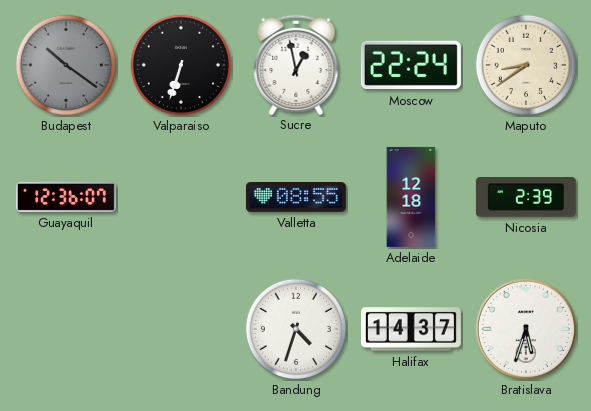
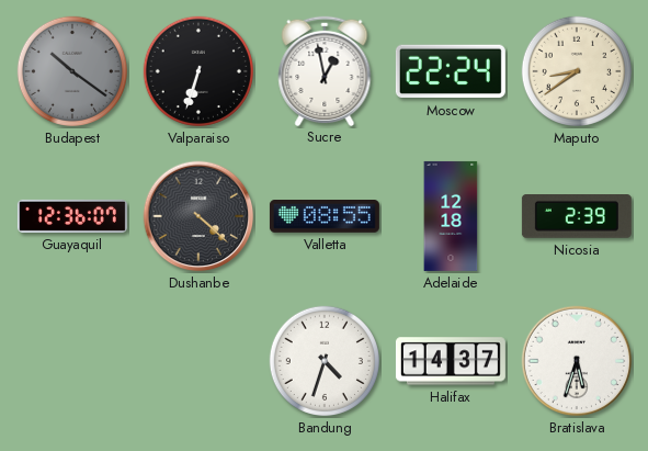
Dushanbe: none -> 4:22
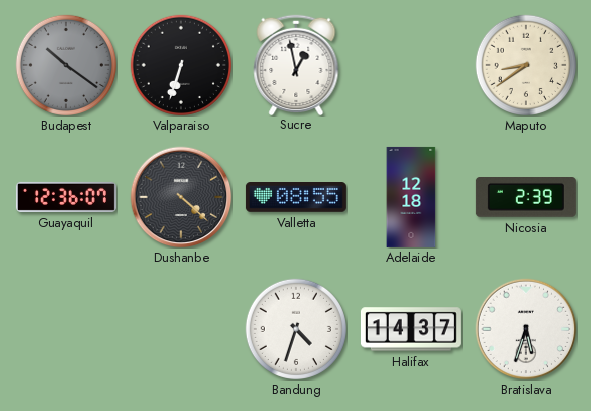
Moscow: 22:24 -> none
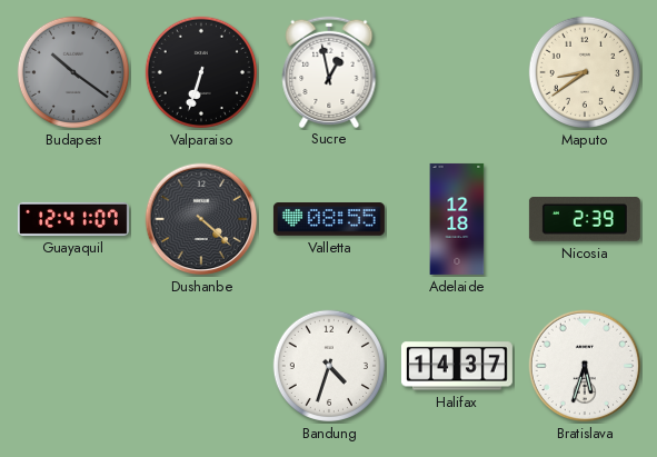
Guayaquil: 12:36 -> 12:41
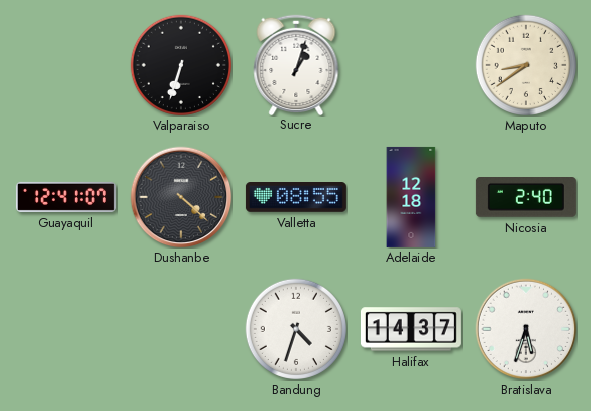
Budapest: 10:21 -> none
Sucre: 12:58 -> 1:03
Nicosia: 2:39 -> 2:40
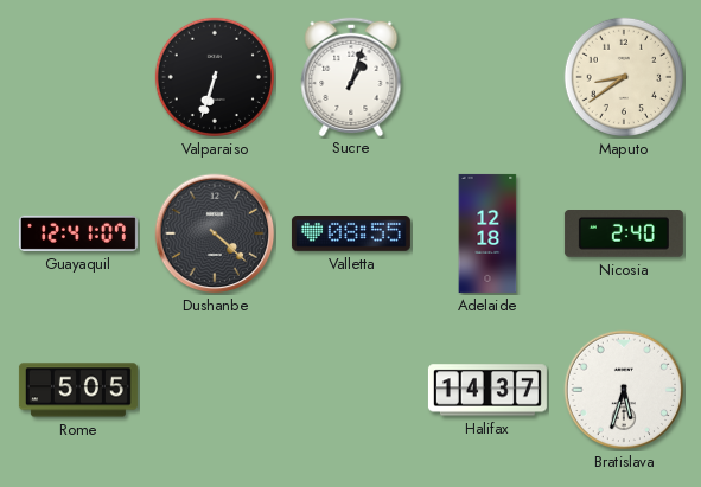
Rome: none -> 5:05
Bandung: 4:33 -> none
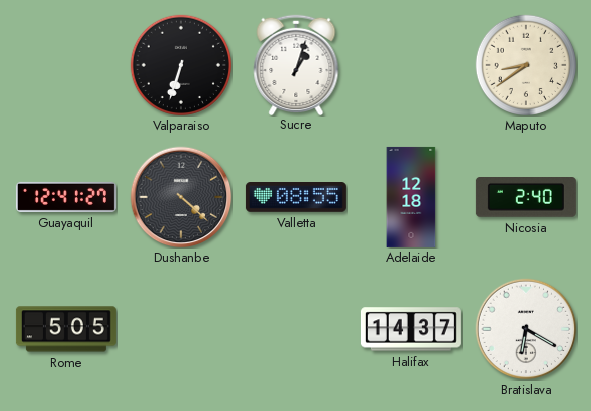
Guayaquil: 12:41:07 -> 12:41:27
Bratislava: 5:33 -> 6:20
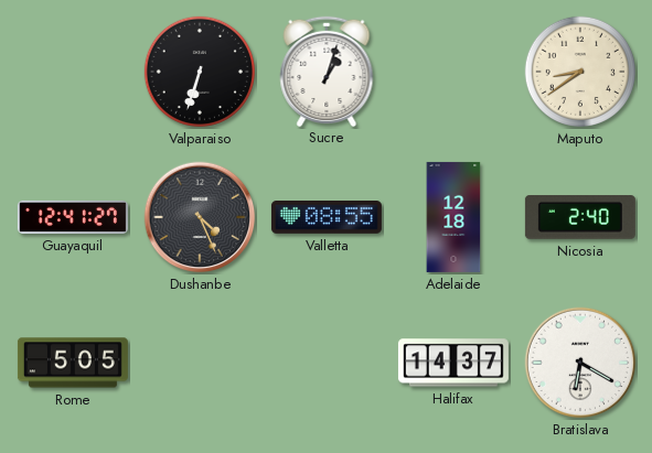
Dushanbe: 4:22 -> 4:26
